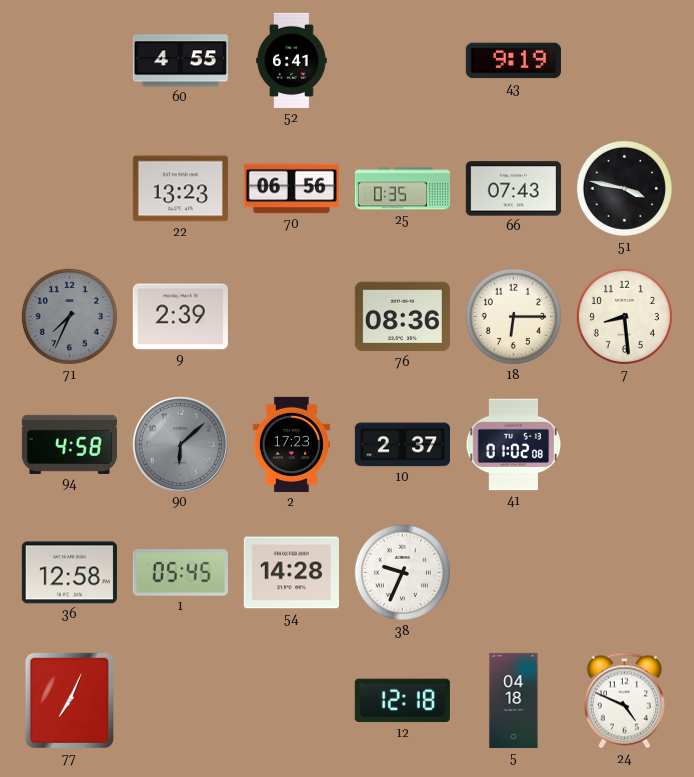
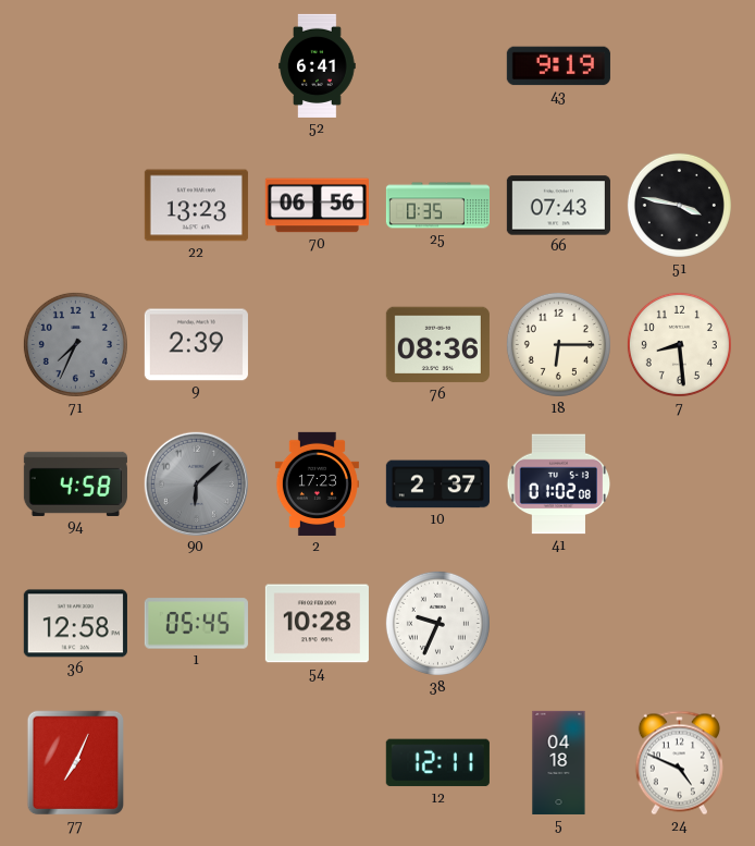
60: 4:55 -> none
54: 14:28 -> 10:28
12: 12:18 -> 12:11
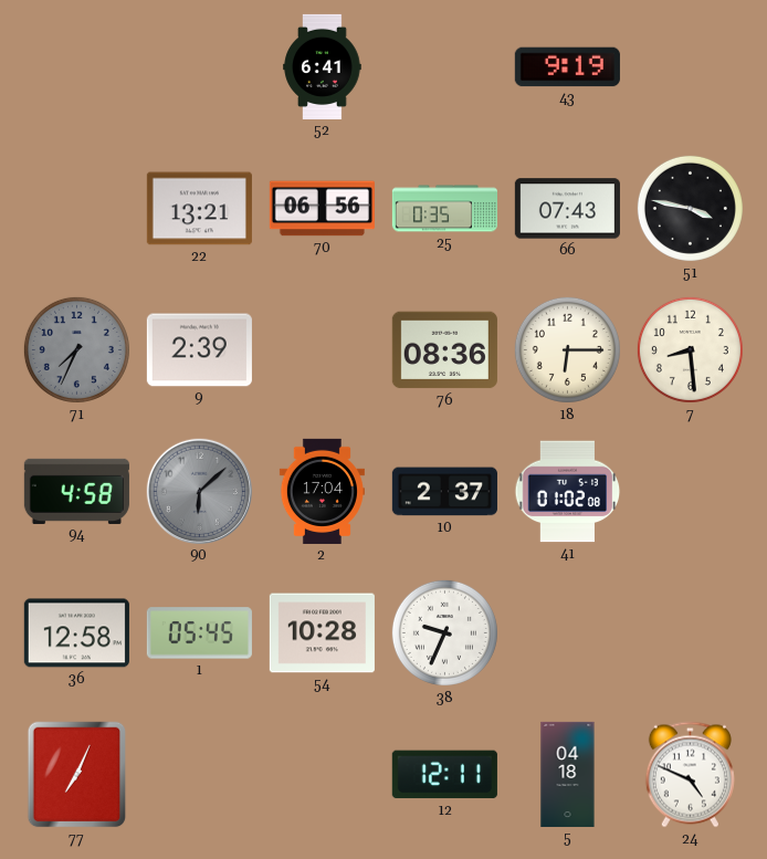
22: 13:23 -> 13:21
2: 17:23 -> 17:04
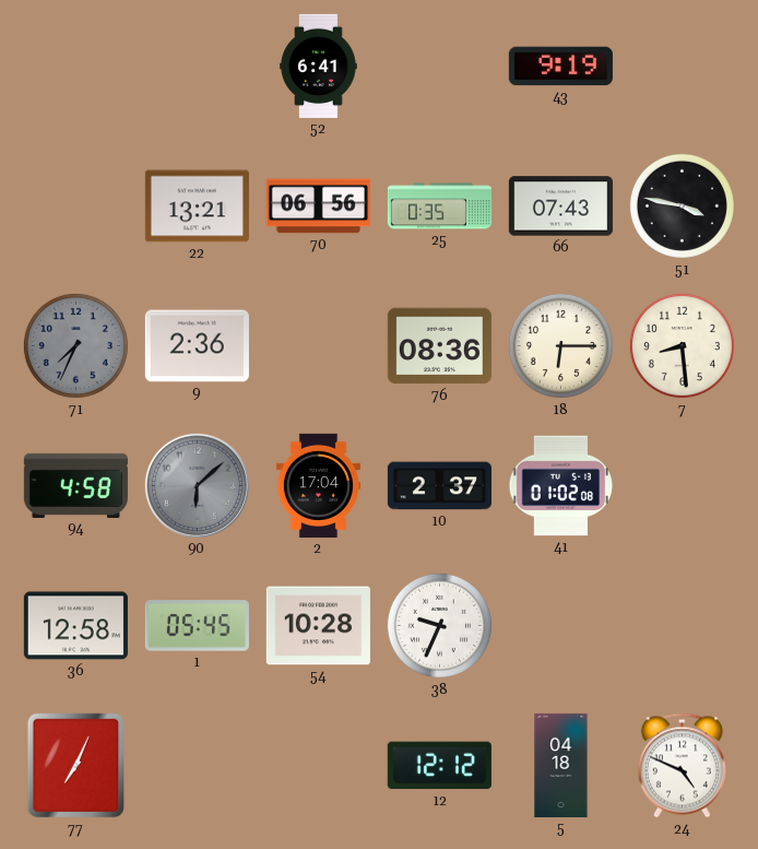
9: 2:39 -> 2:36
12: 12:11 -> 12:12
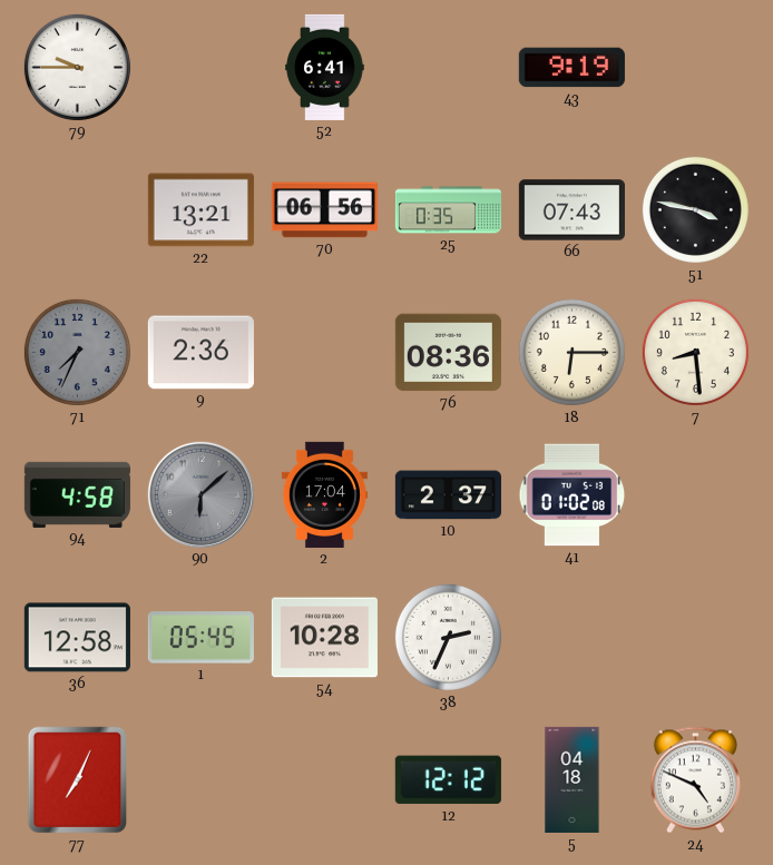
79: none -> 9:45
38: 9:34 -> 2:34
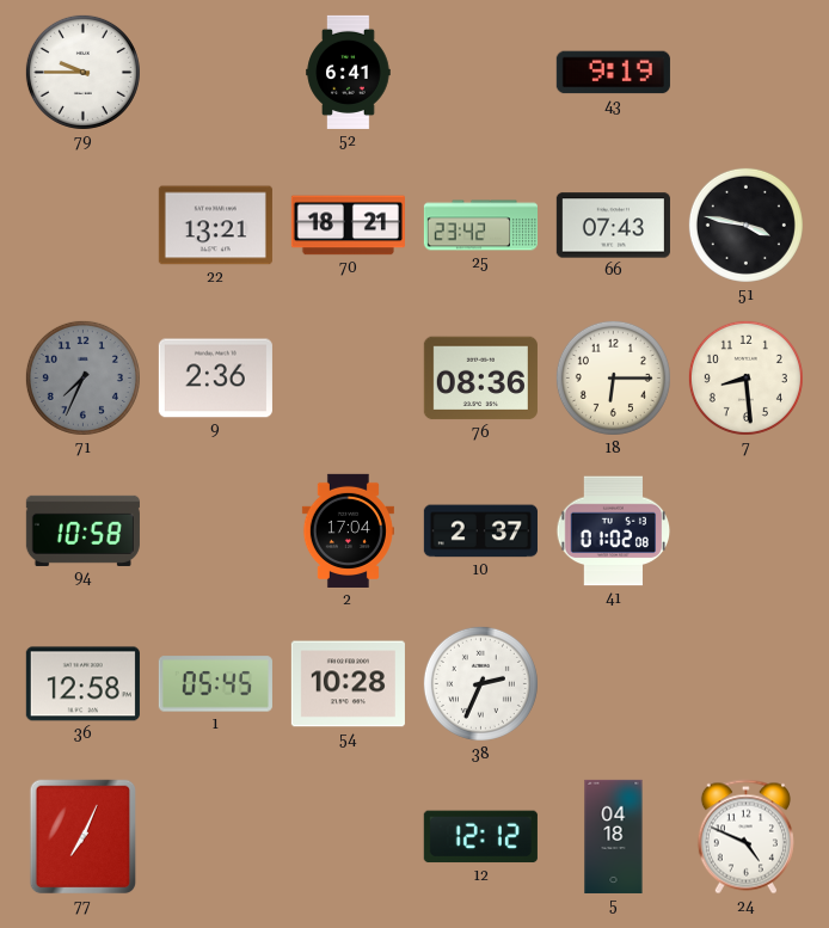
70: 06:56 -> 18:21
25: 0:35 -> 23:42
94: 4:58 -> 10:58
90: 6:08 -> none
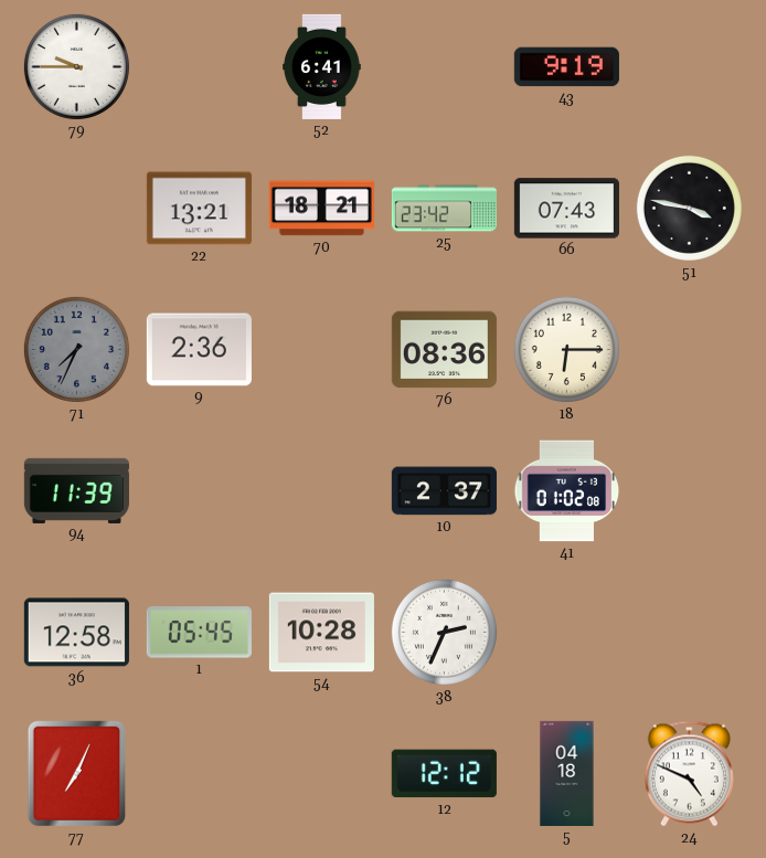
7: 8:29 -> none
94: 10:58 -> 11:39
2: 17:04 -> none
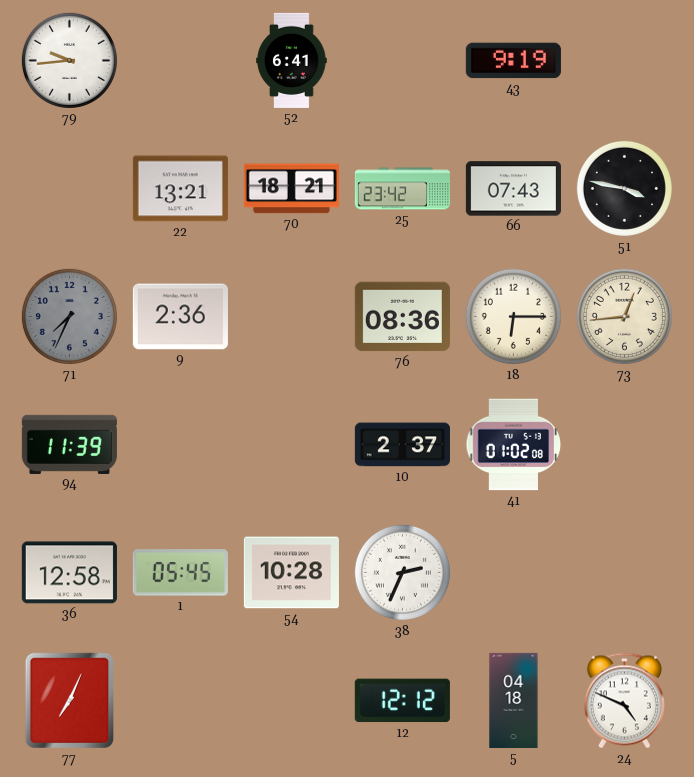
79: 9:45 -> 9:44
73: none -> 12:44
